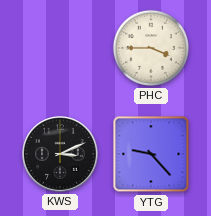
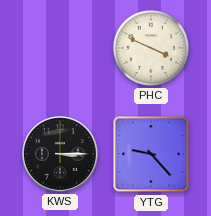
PHC: 3:45 -> 3:49
KWS: 3:11 -> 3:15
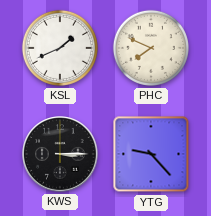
KSL: none -> 1:41
PHC: 3:49 -> 7:49
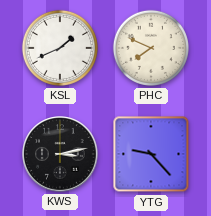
KWS: 3:15 -> 3:13
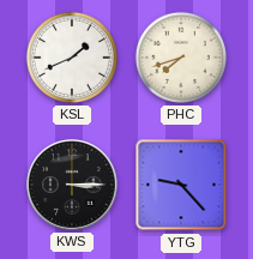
PHC: 7:49 -> 7:42
KWS: 3:13 -> 3:15
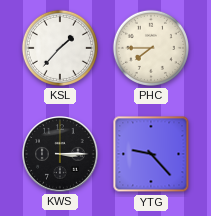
KSL: 1:41 -> 1:37
PHC: 7:42 -> 7:45
